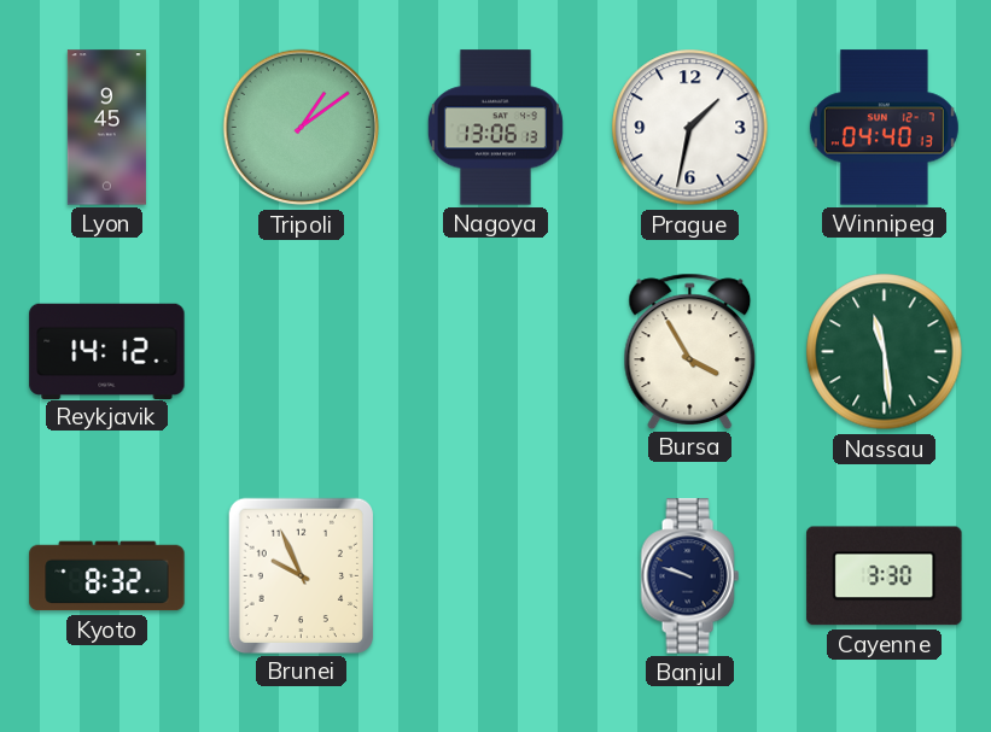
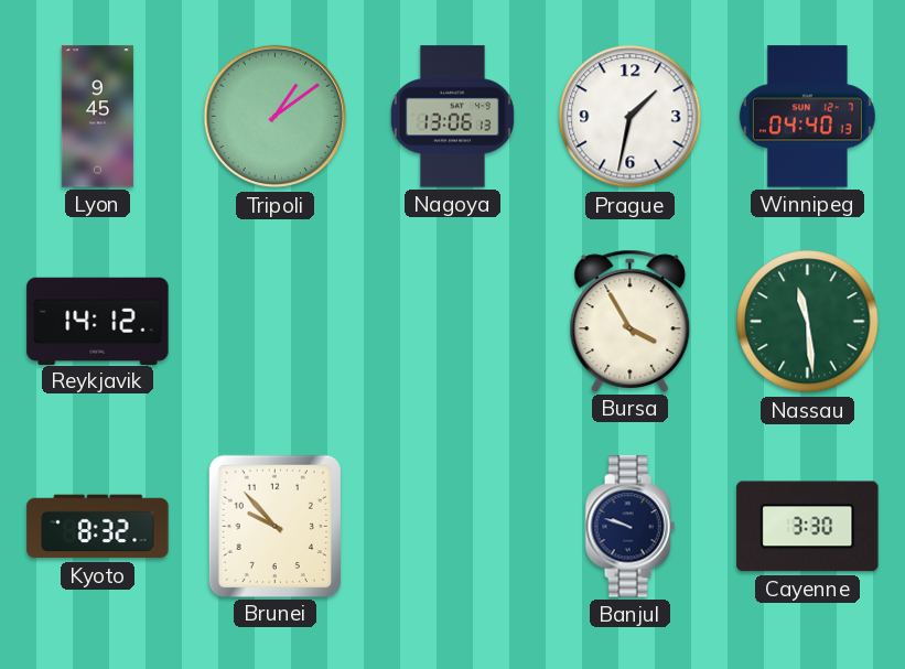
Brunei: 9:56 -> 9:53
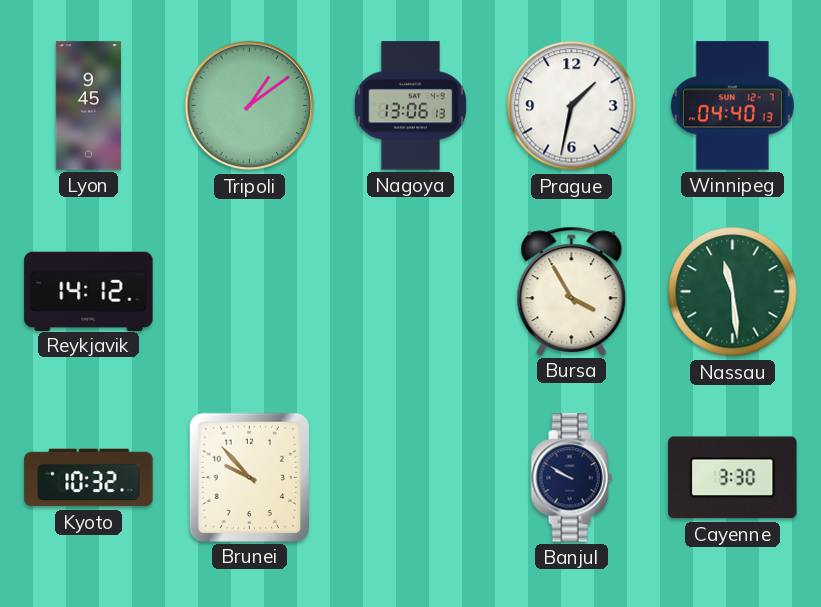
Kyoto: 8:32 -> 10:32
Banjul: 9:48 -> 9:50
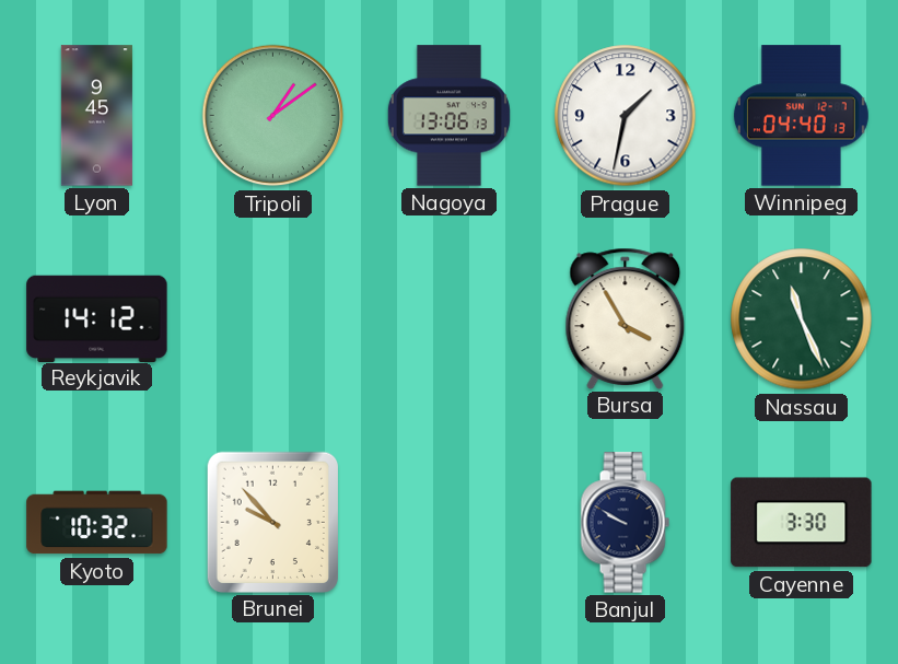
Nassau: 11:29 -> 11:26
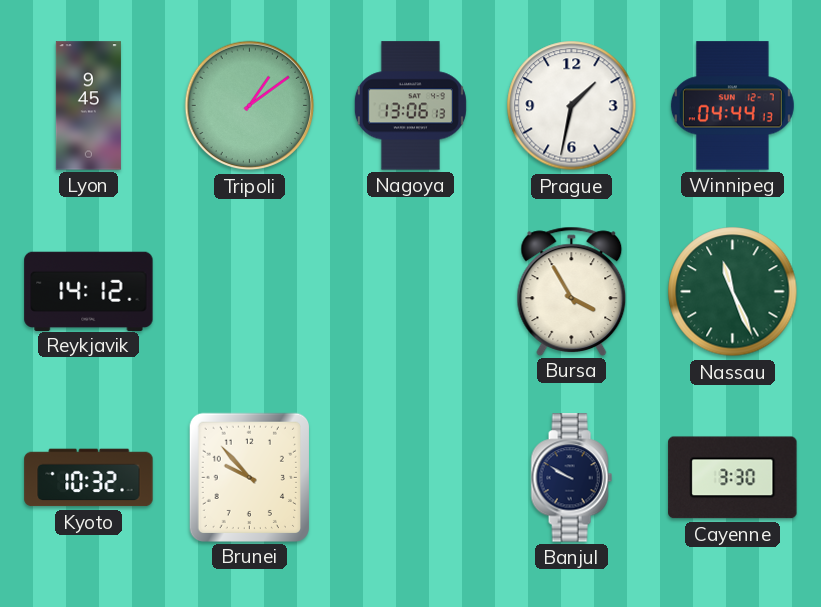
Winnipeg: 04:40 -> 04:44
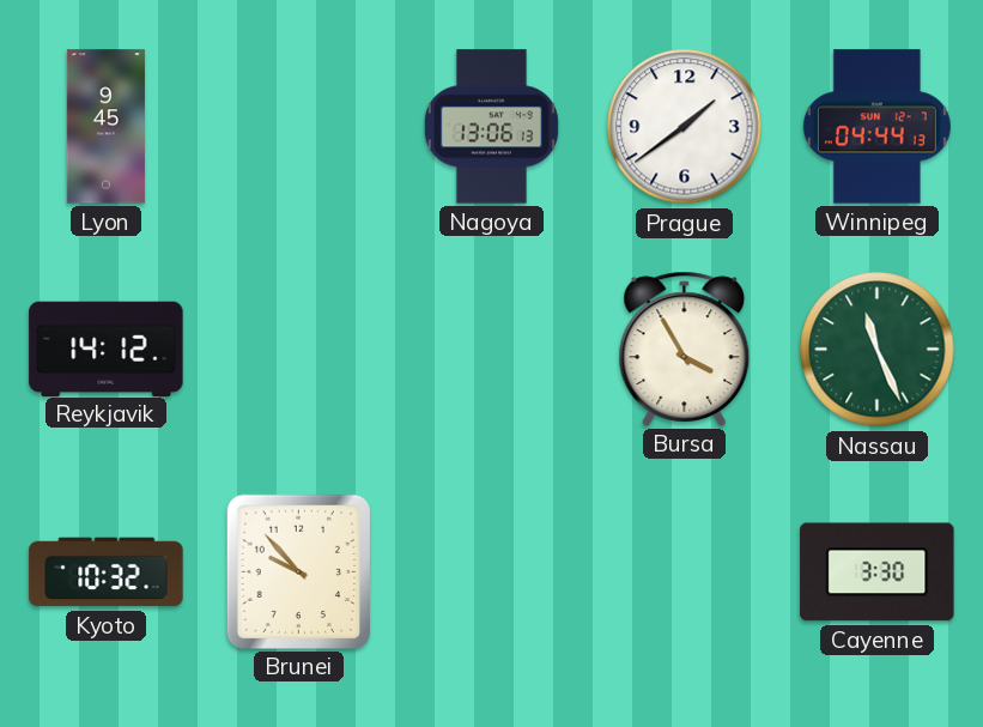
Tripoli: 1:09 -> none
Prague: 1:32 -> 1:39
Banjul: 9:50 -> none
